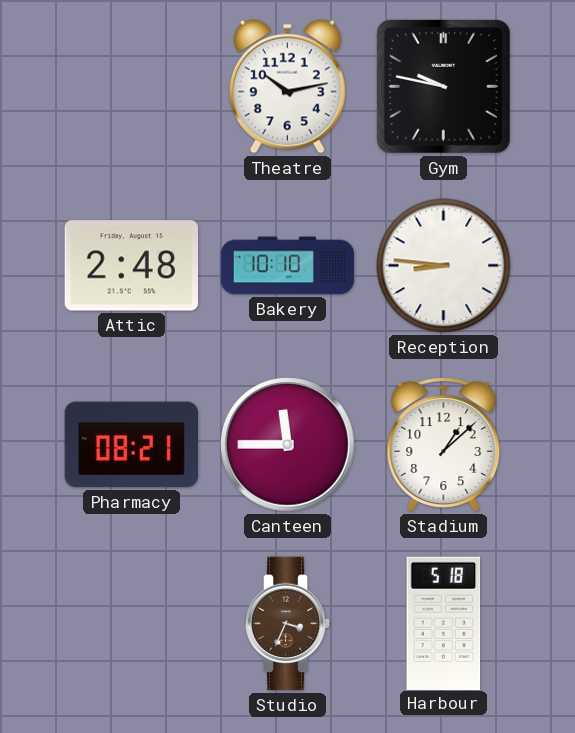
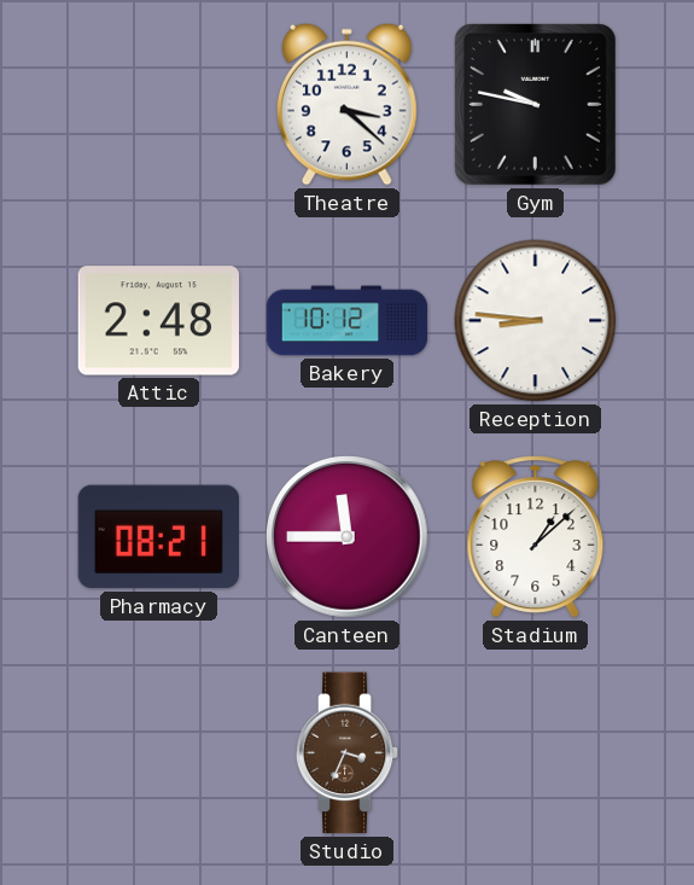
Theatre: 10:13 -> 3:22
Bakery: 10:10 -> 10:12
Harbour: 5:18 -> none
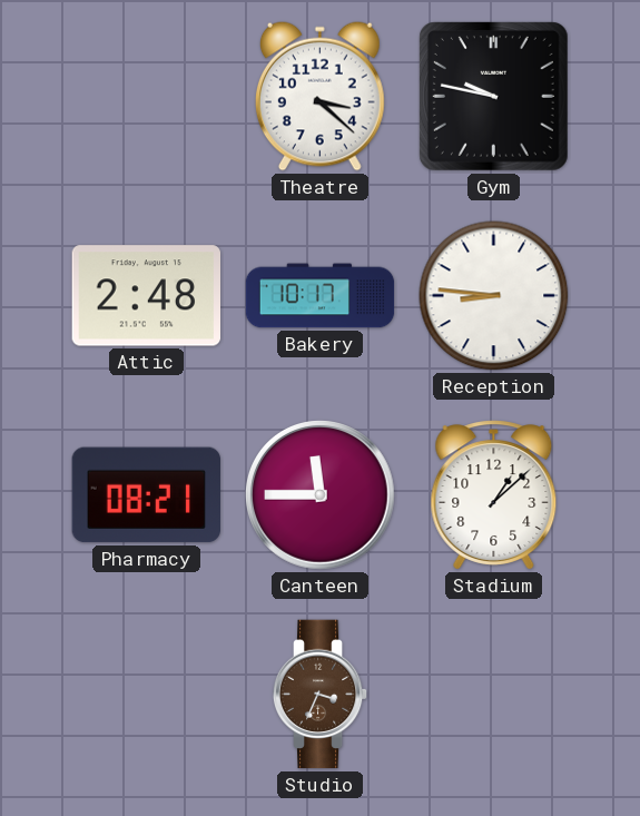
Bakery: 10:12 -> 10:17
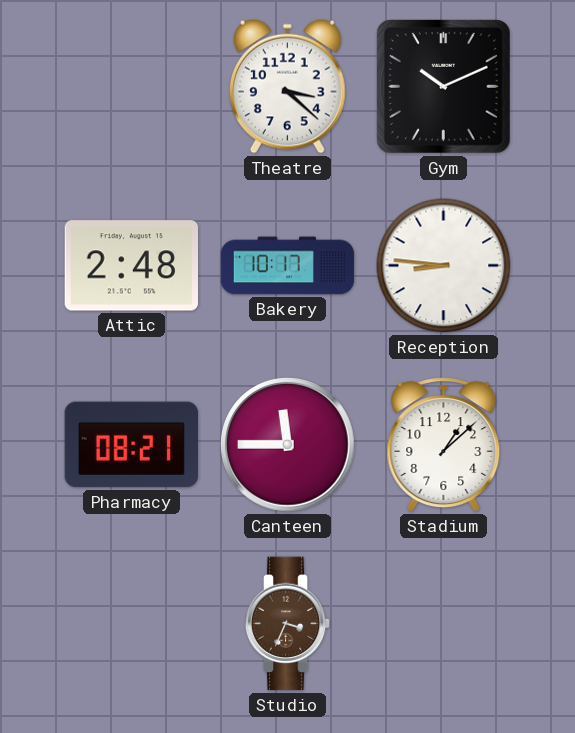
Gym: 9:47 -> 10:11
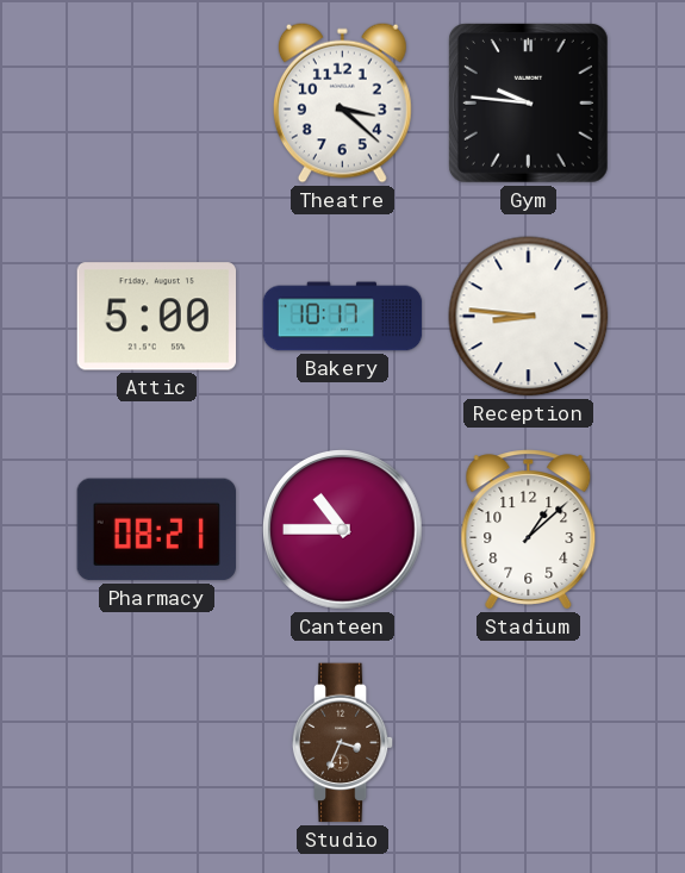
Gym: 10:11 -> 9:46
Attic: 2:48 -> 5:00
Canteen: 11:45 -> 10:45
